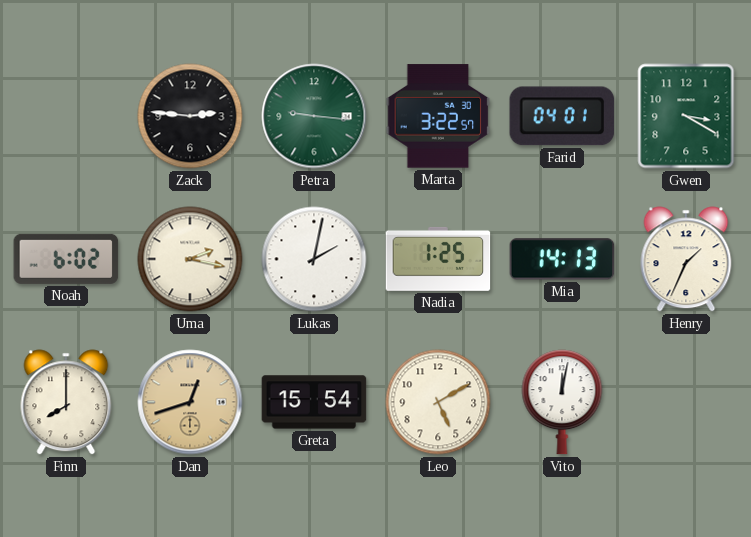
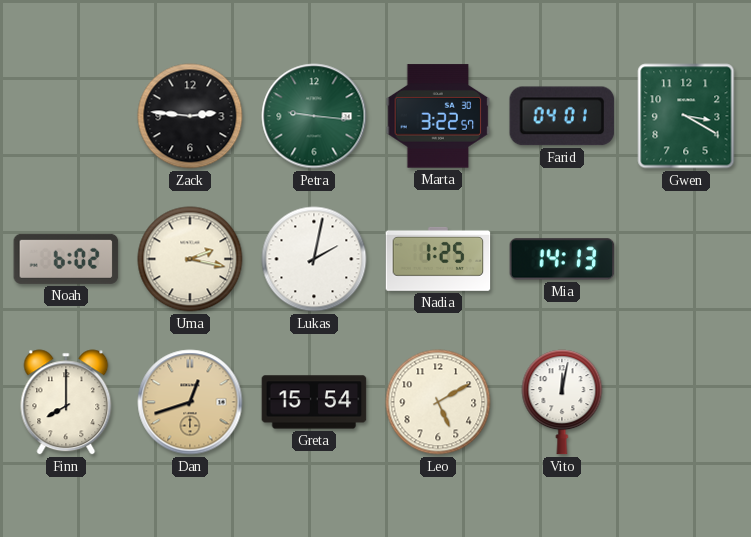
Henry: 1:34 -> none
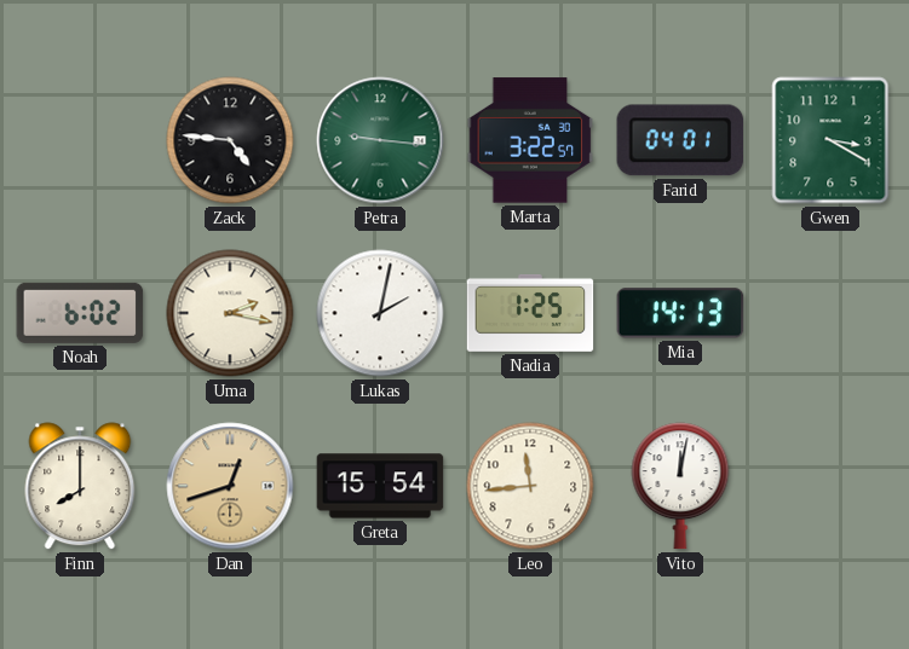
Zack: 2:46 -> 4:46
Leo: 5:10 -> 11:44
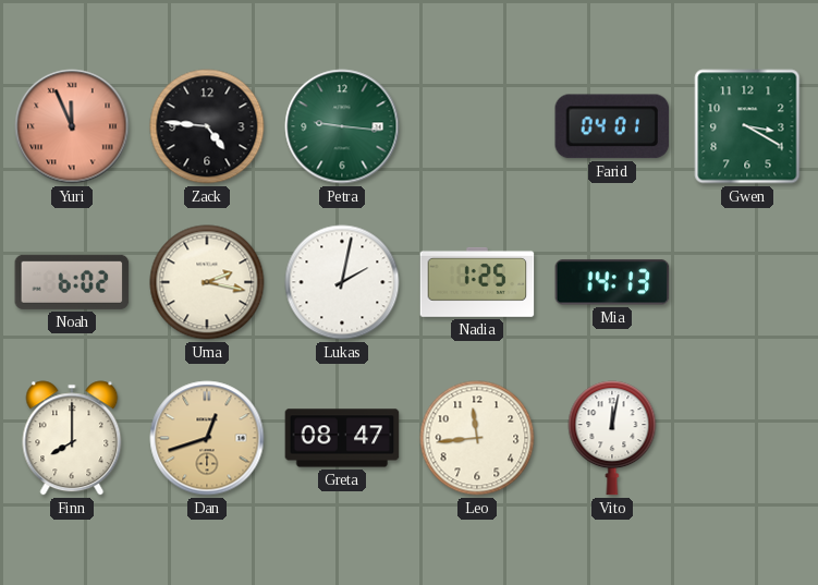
Yuri: none -> 11:56
Marta: 3:22 -> none
Greta: 15:54 -> 08:47
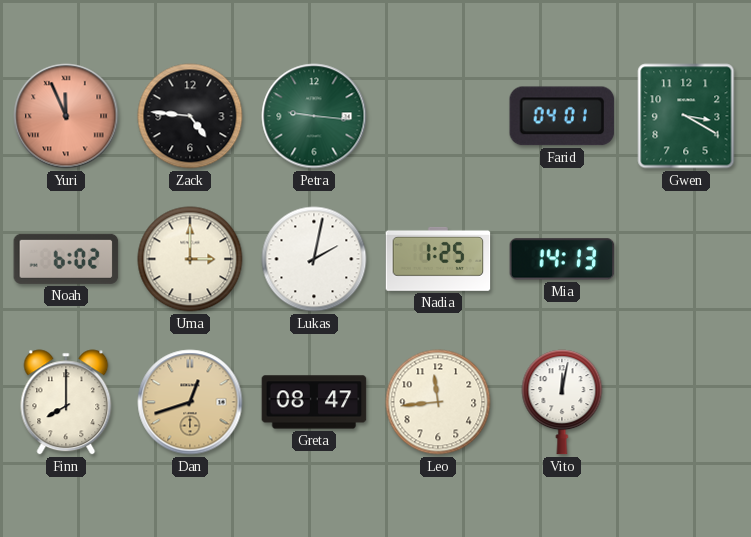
Uma: 2:17 -> 3:00
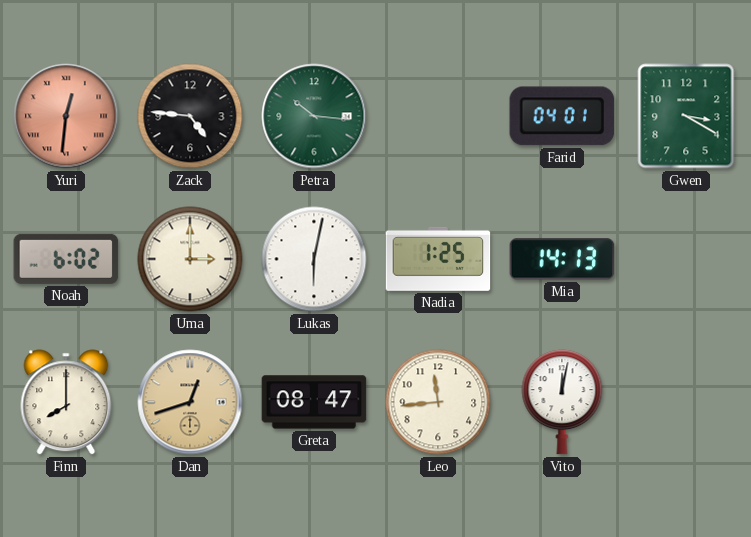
Yuri: 11:56 -> 12:31
Petra: 9:16 -> 10:16
Lukas: 2:02 -> 6:02
